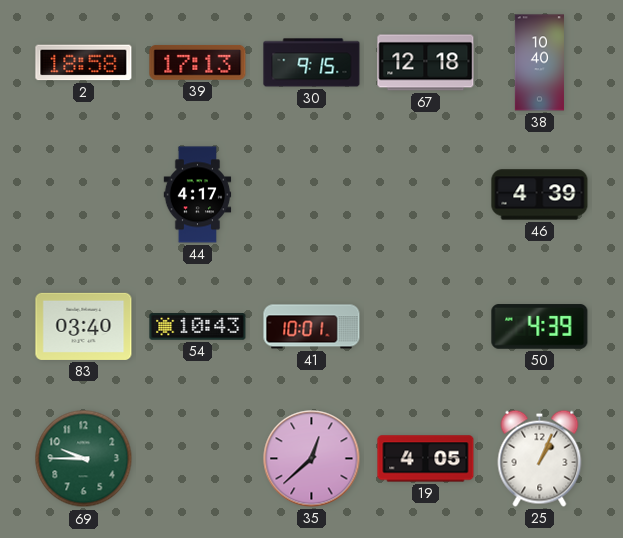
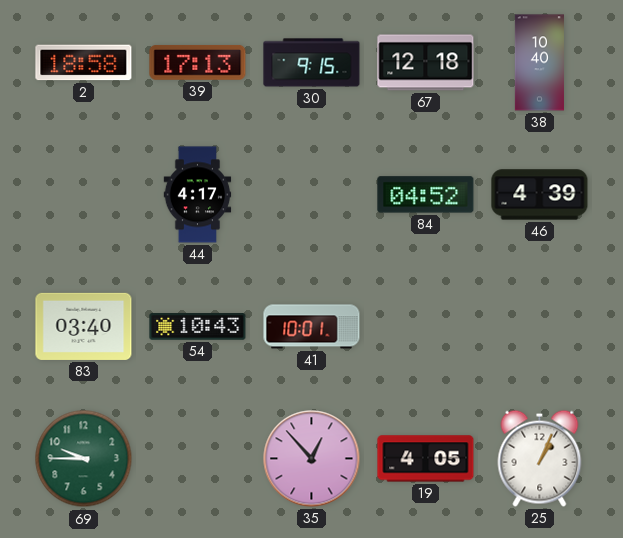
84: none -> 04:52
50: 4:39 -> none
35: 12:38 -> 12:53
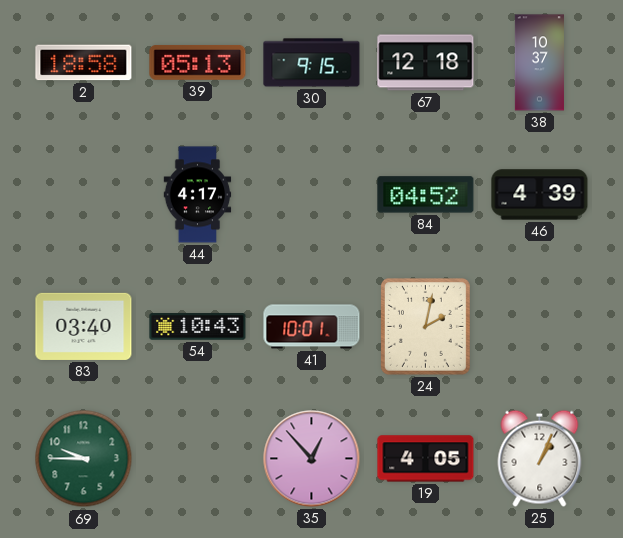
39: 17:13 -> 05:13
38: 10:40 -> 10:37
24: none -> 2:02
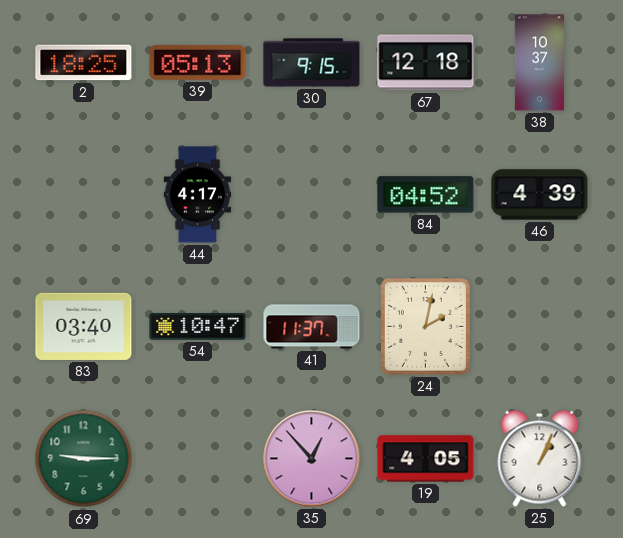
2: 18:58 -> 18:25
54: 10:43 -> 10:47
41: 10:01 -> 11:37
69: 9:45 -> 9:15
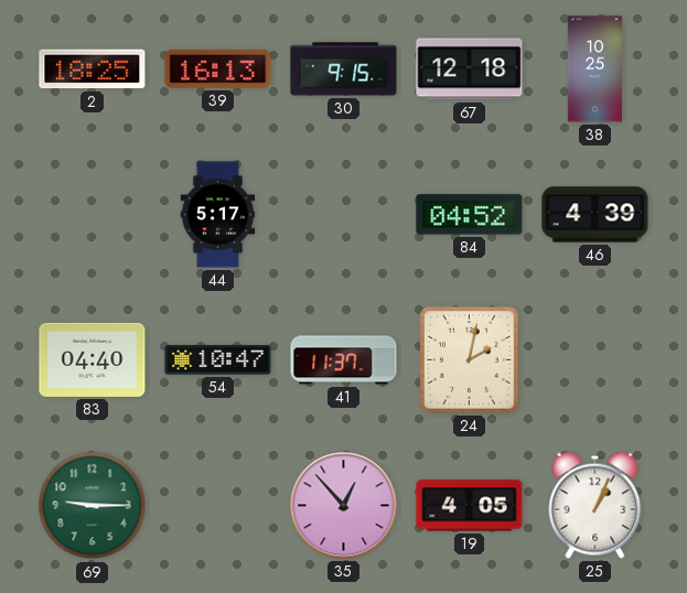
39: 05:13 -> 16:13
38: 10:37 -> 10:25
44: 4:17 -> 5:17
83: 03:40 -> 04:40
